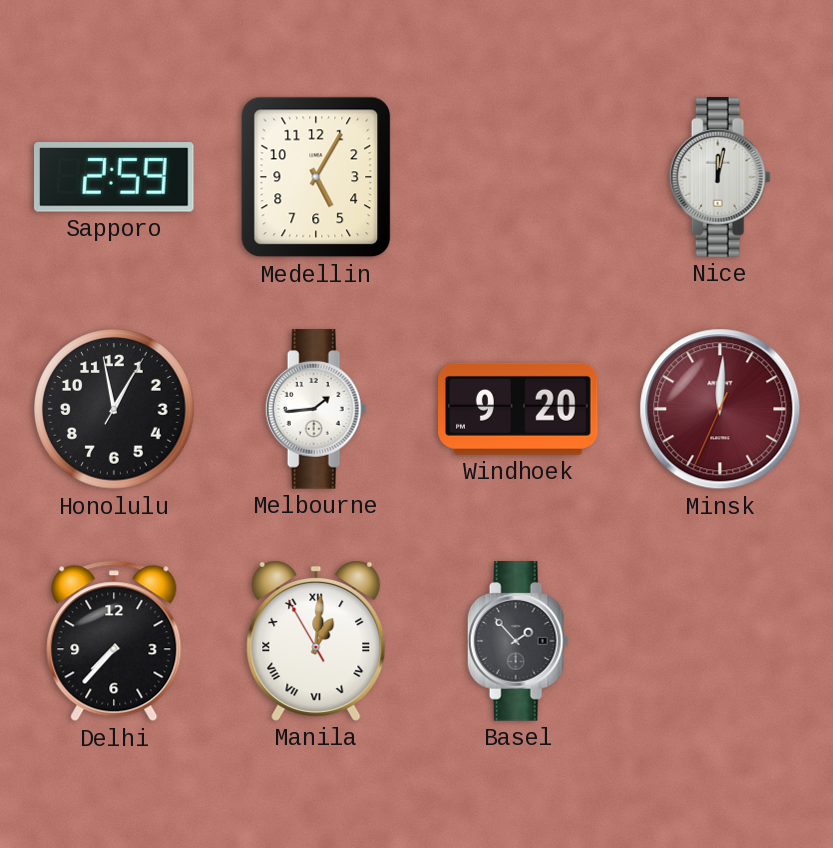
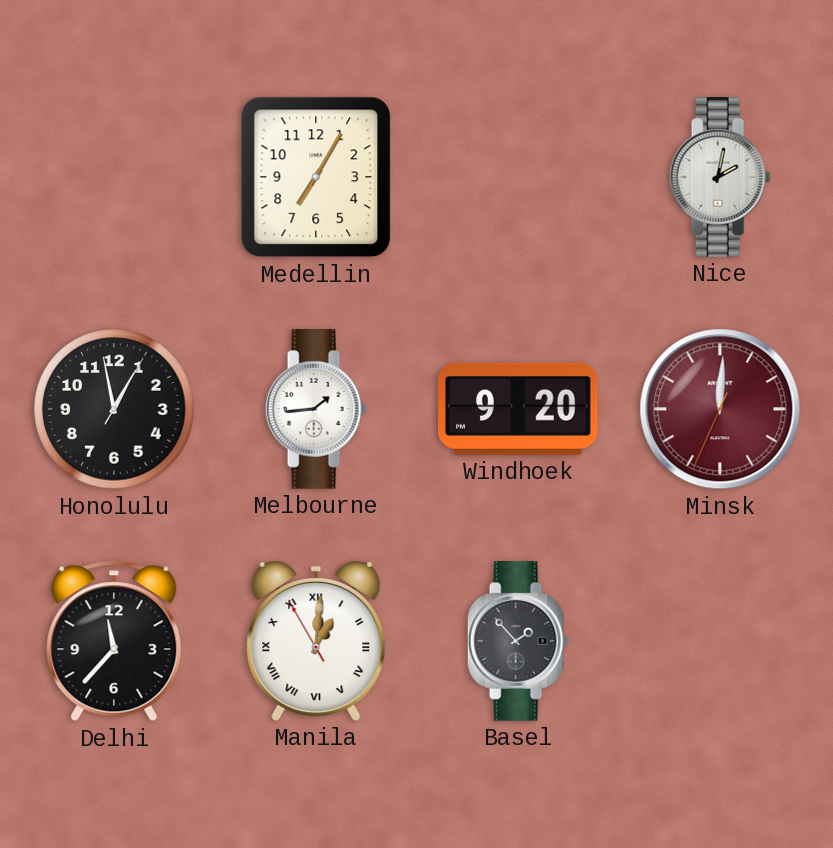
Sapporo: 2:59 -> none
Medellin: 5:05 -> 7:05
Nice: 12:02 -> 2:02
Delhi: 7:37 -> 11:37
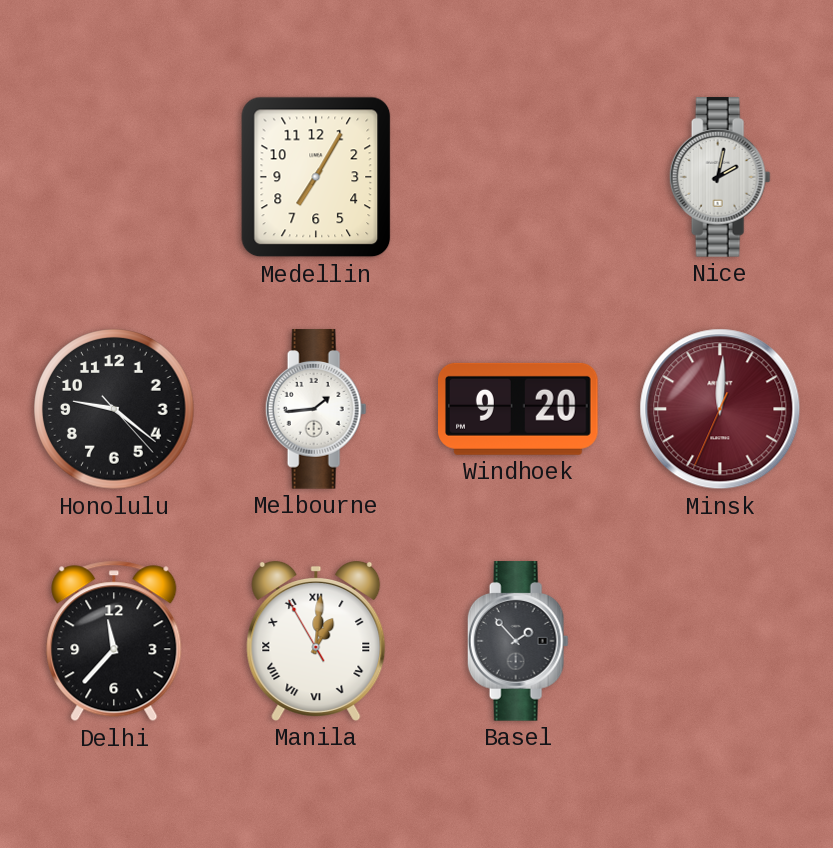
Honolulu: 12:58 -> 9:21
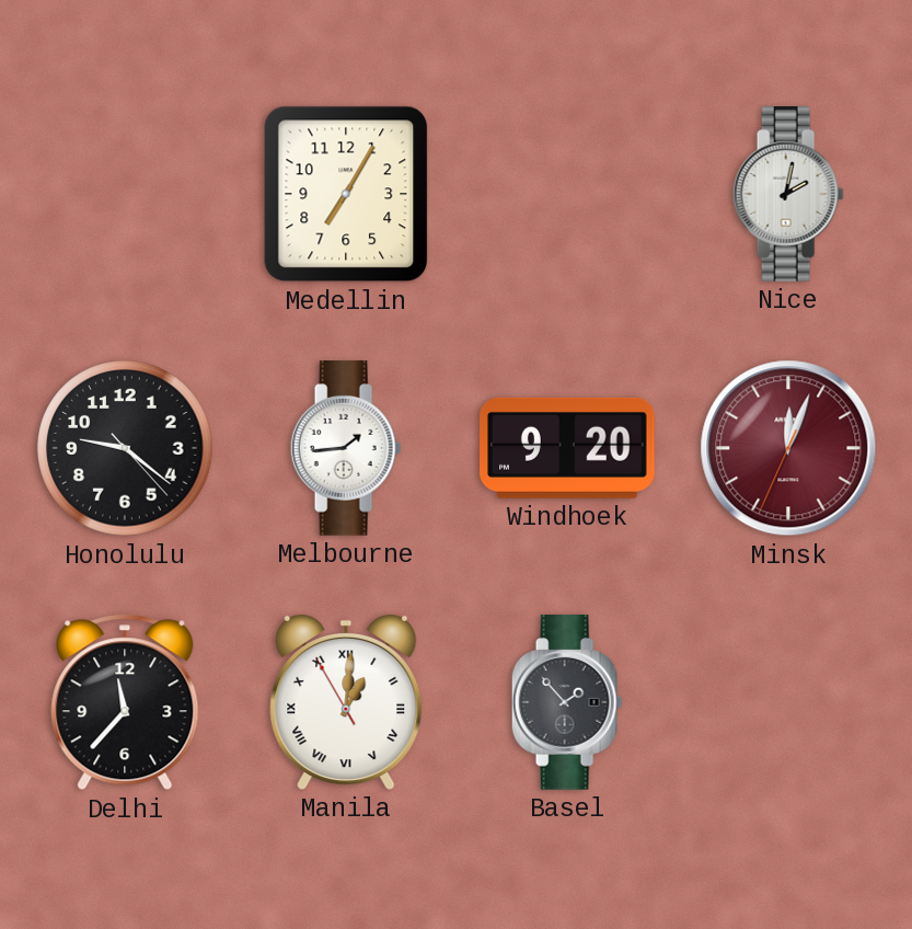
Minsk: 12:00 -> 12:03
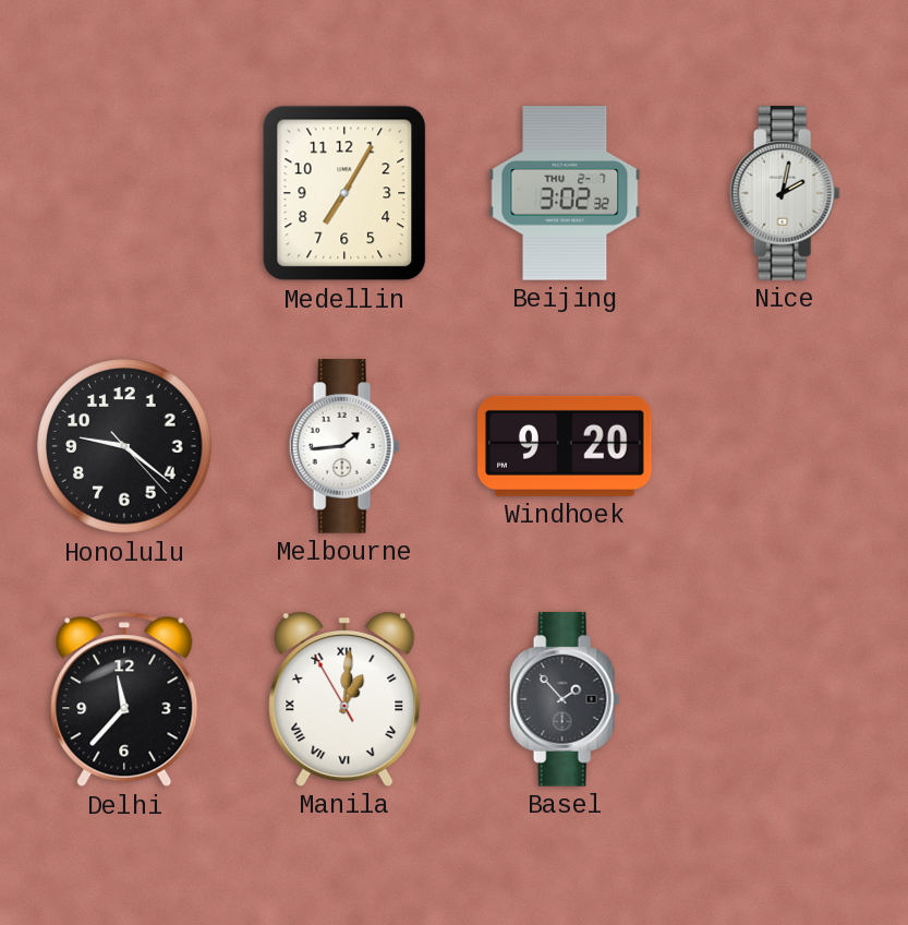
Beijing: none -> 3:02
Minsk: 12:03 -> none
